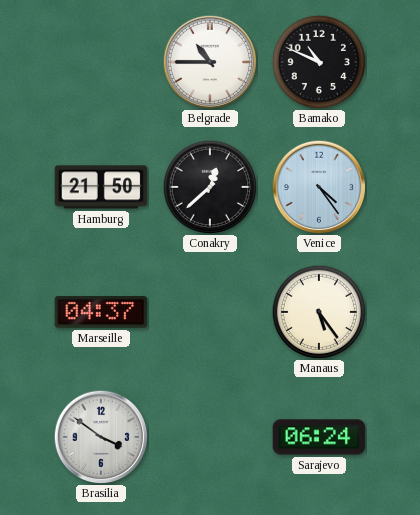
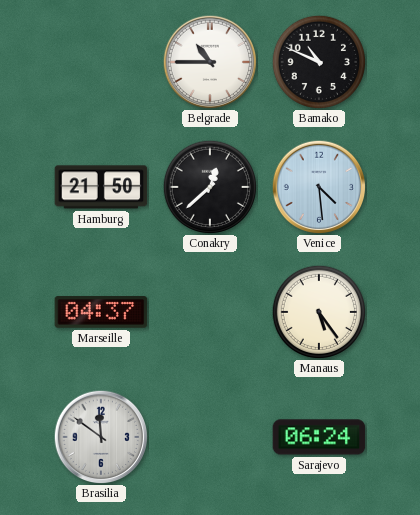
Venice: 4:24 -> 4:29
Brasilia: 3:51 -> 11:51
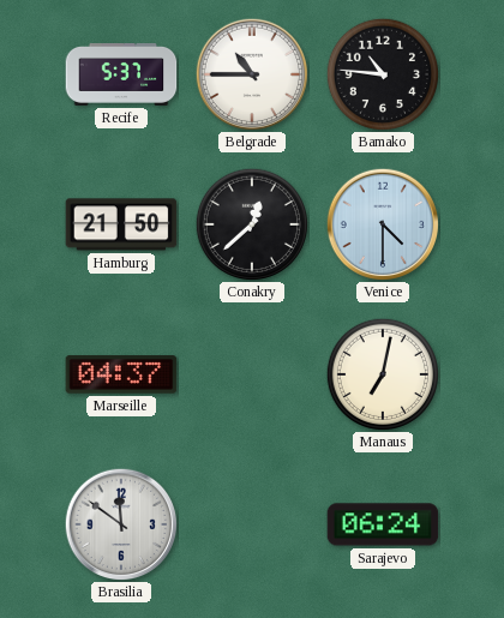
Recife: none -> 5:37
Bamako: 10:49 -> 10:46
Venice: 4:29 -> 4:30
Manaus: 5:24 -> 7:02
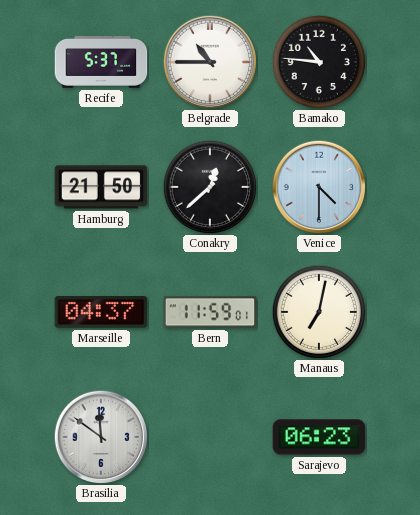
Bern: none -> 11:59
Sarajevo: 06:24 -> 06:23
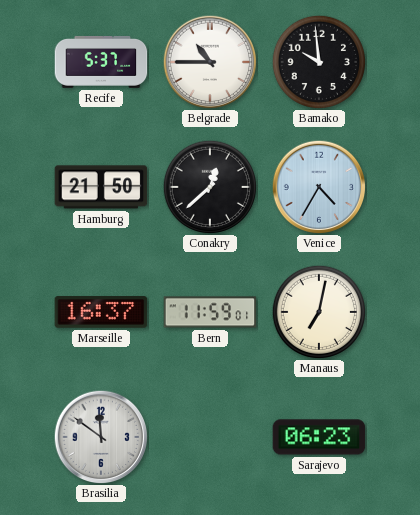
Bamako: 10:46 -> 9:59
Venice: 4:30 -> 4:35
Marseille: 04:37 -> 16:37
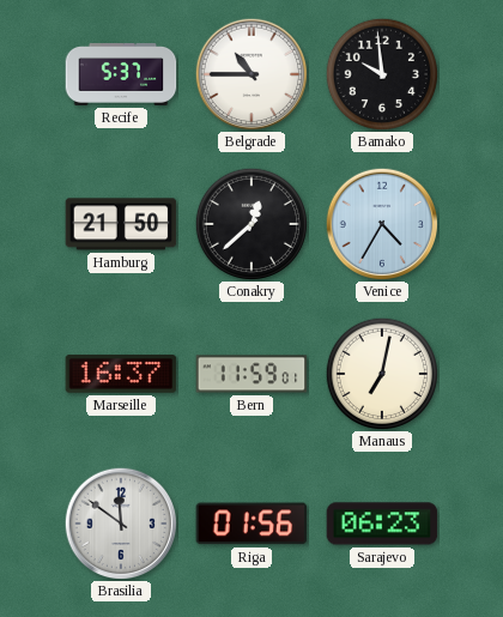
Riga: none -> 01:56
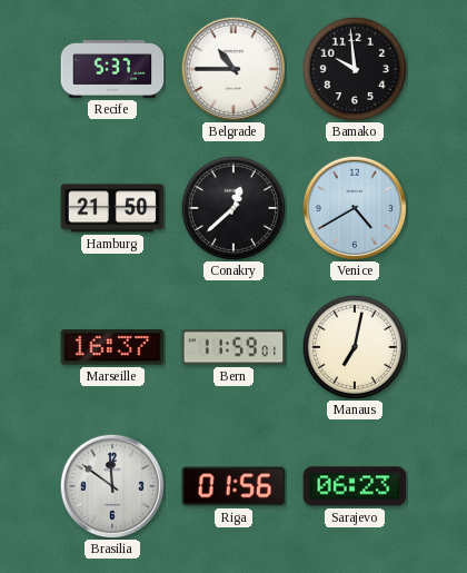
Venice: 4:35 -> 4:40
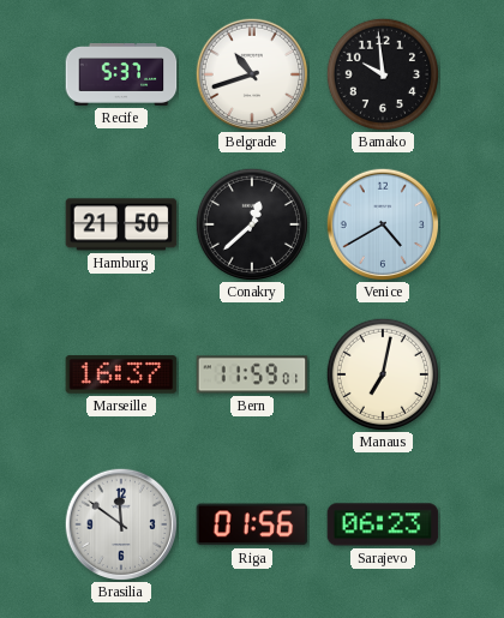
Belgrade: 10:45 -> 10:42
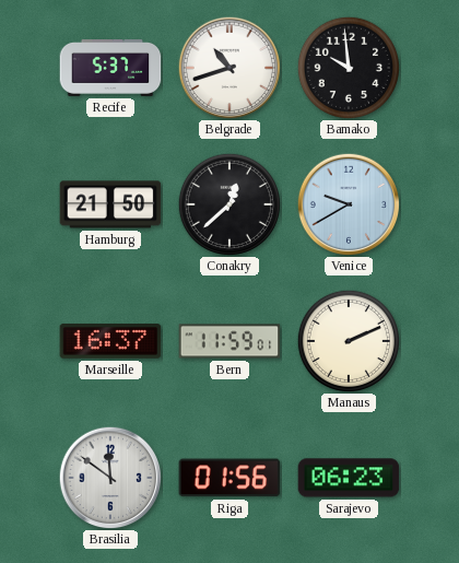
Venice: 4:40 -> 9:40
Manaus: 7:02 -> 2:11
